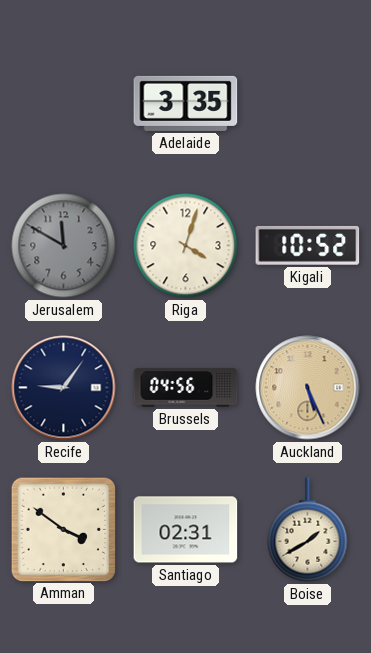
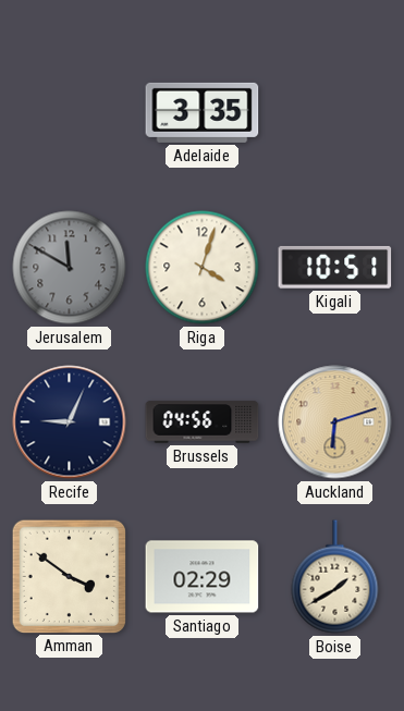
Kigali: 10:52 -> 10:51
Recife: 9:06 -> 9:04
Auckland: 5:26 -> 6:12
Santiago: 02:31 -> 02:29
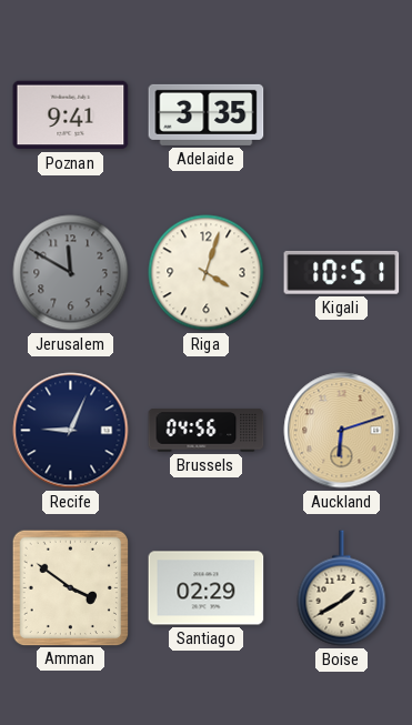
Poznan: none -> 9:41
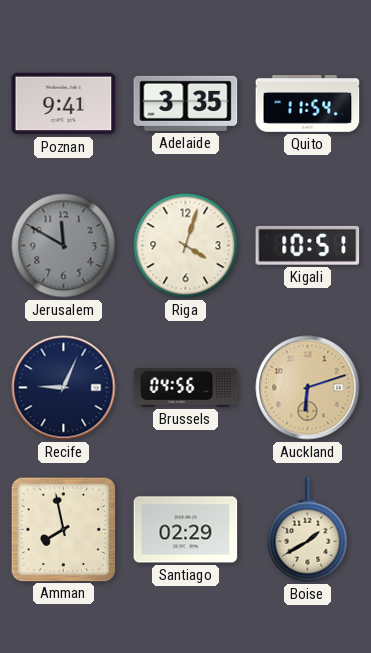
Quito: none -> 11:54
Amman: 3:51 -> 7:58
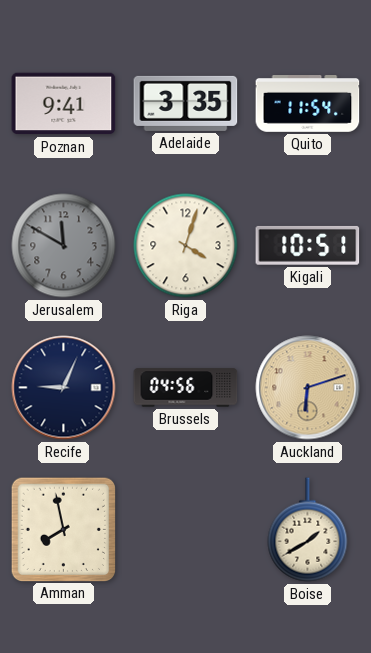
Santiago: 02:29 -> none
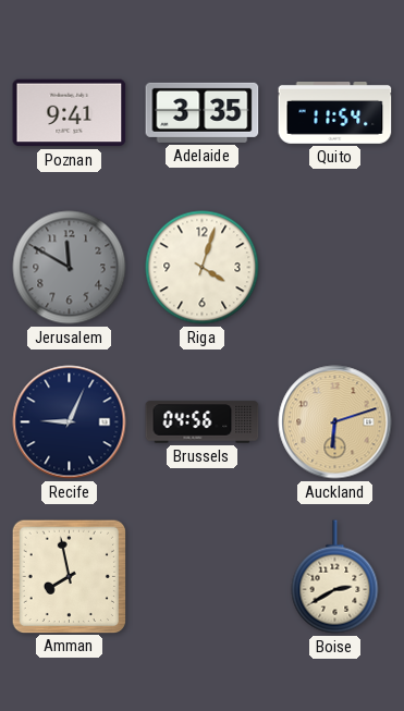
Kigali: 10:51 -> none
Boise: 1:40 -> 2:40
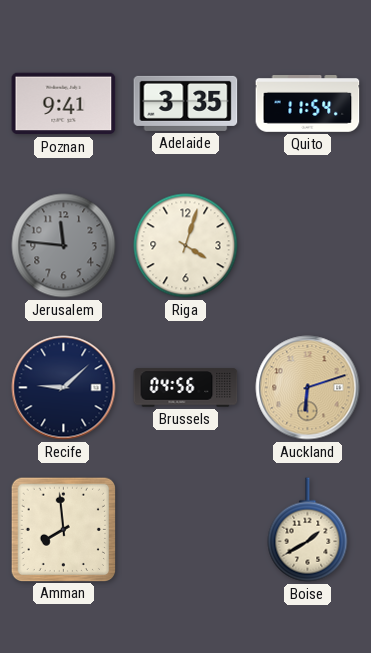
Jerusalem: 11:50 -> 11:46
Recife: 9:04 -> 9:08
Amman: 7:58 -> 7:59
Boise: 2:40 -> 1:40
